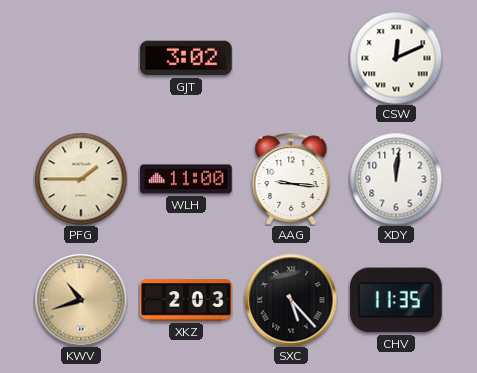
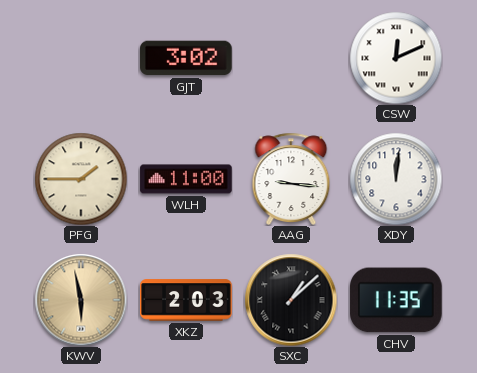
KWV: 10:42 -> 5:58
SXC: 5:23 -> 1:08
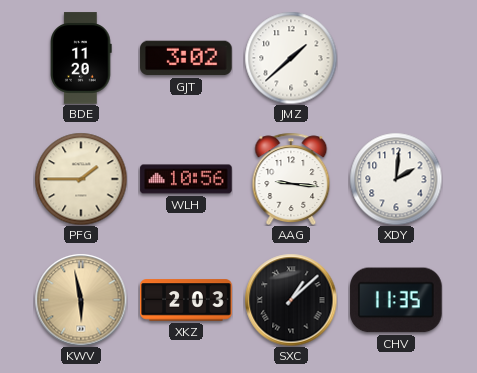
BDE: none -> 11:20
JMZ: none -> 1:38
CSW: 12:11 -> none
WLH: 11:00 -> 10:56
XDY: 12:01 -> 2:01
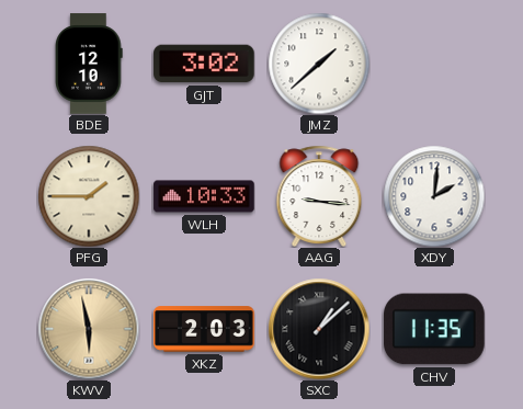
BDE: 11:20 -> 12:10
WLH: 10:56 -> 10:33
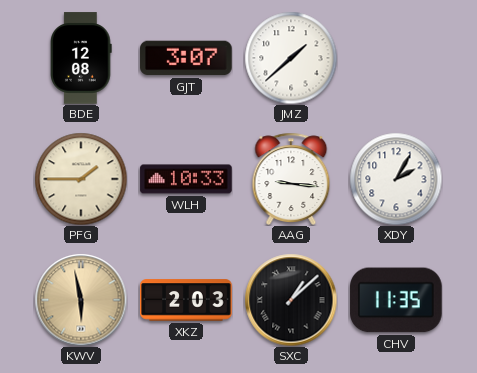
BDE: 12:10 -> 12:08
GJT: 3:02 -> 3:07
XDY: 2:01 -> 2:05
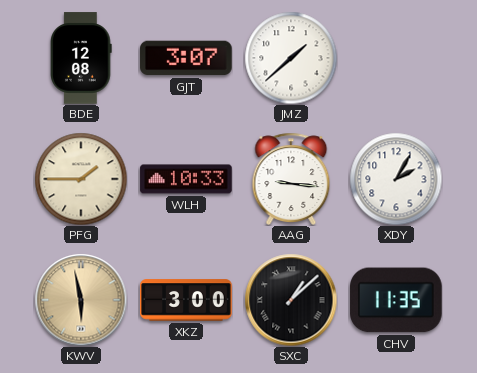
XKZ: 2:03 -> 3:00
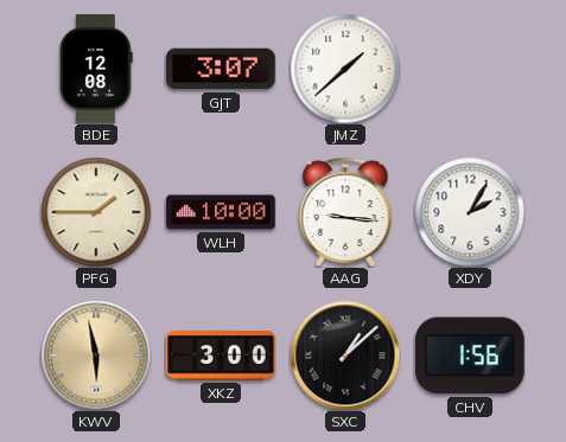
WLH: 10:33 -> 10:00
CHV: 11:35 -> 1:56
